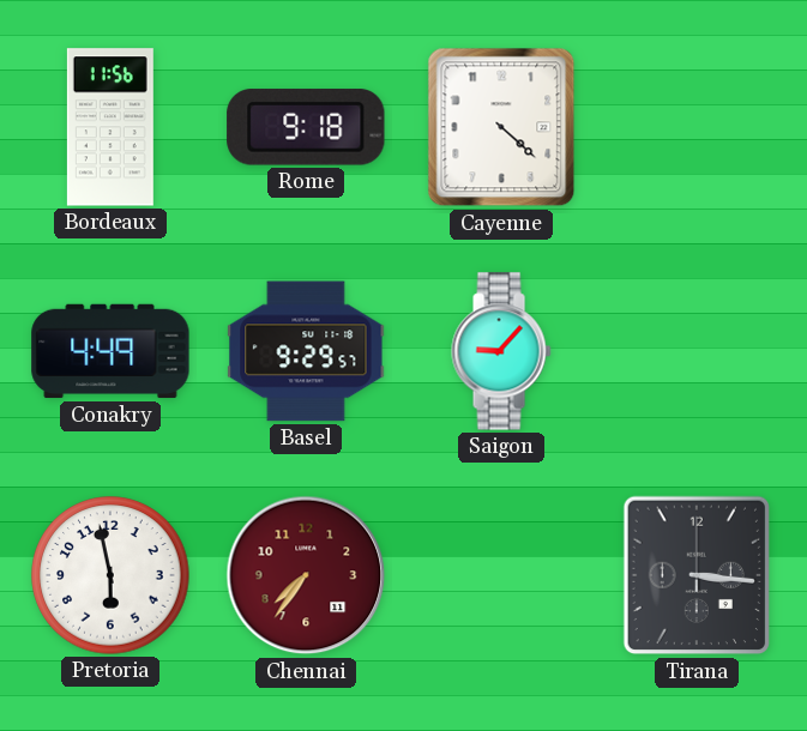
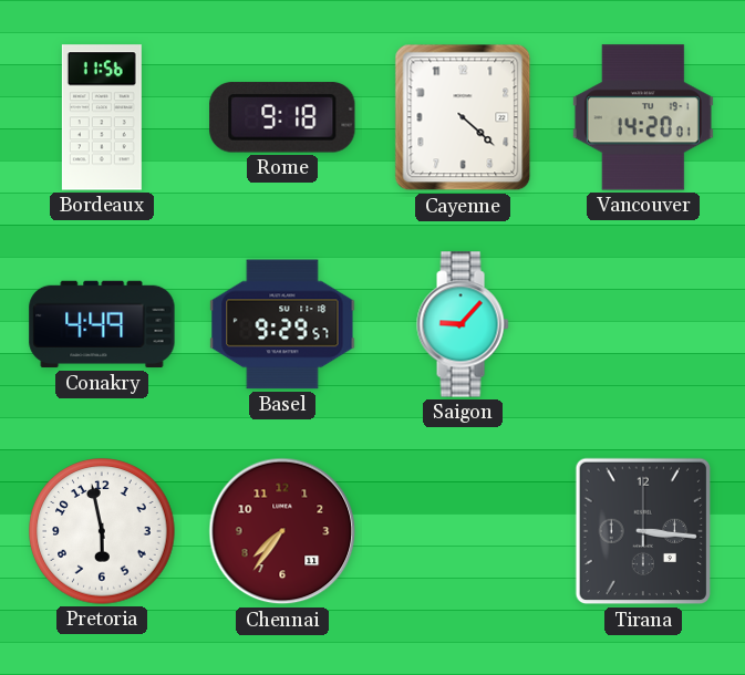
Vancouver: none -> 14:20
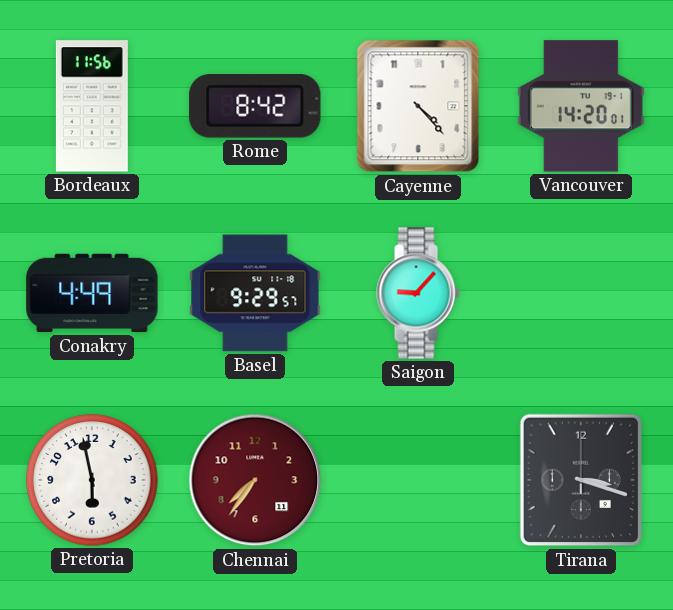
Rome: 9:18 -> 8:42
Cayenne: 4:22 -> 4:23
Tirana: 3:16 -> 3:18
